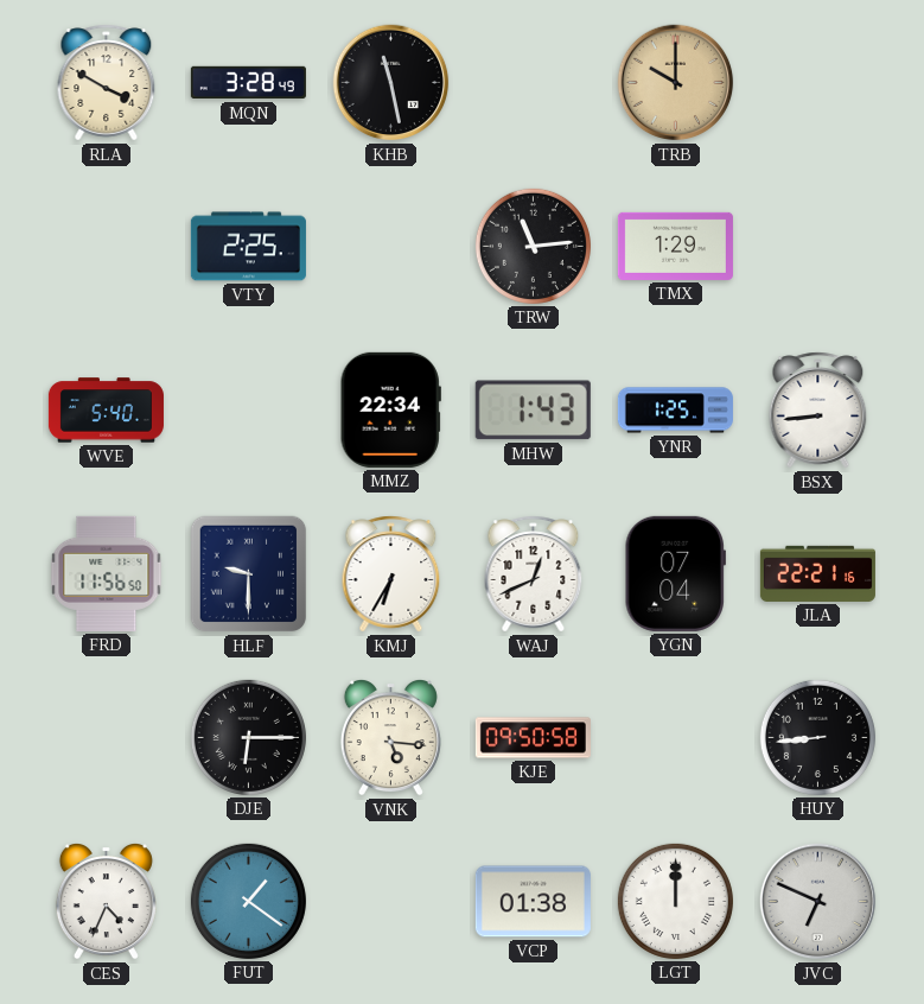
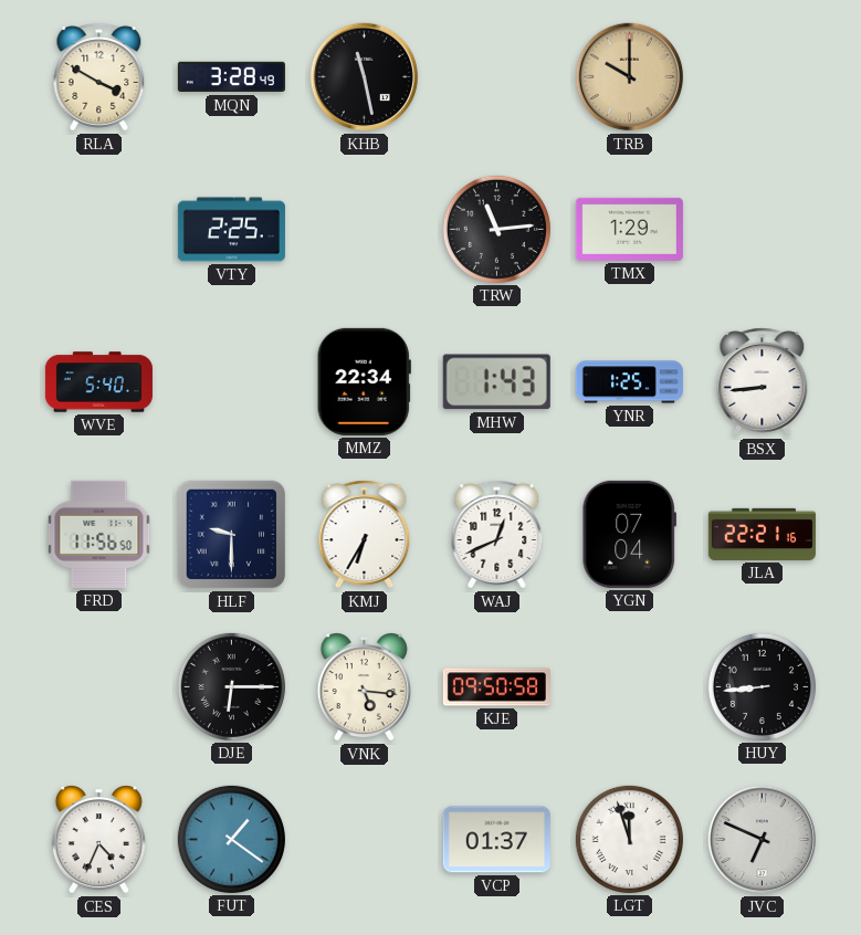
VCP: 01:38 -> 01:37
LGT: 12:00 -> 11:57
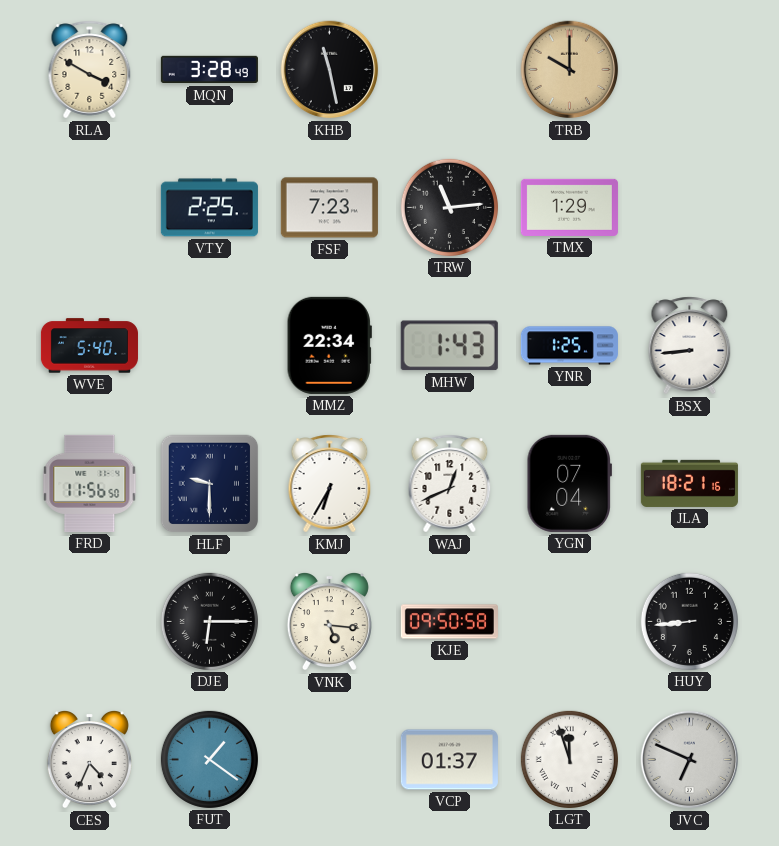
FSF: none -> 7:23
JLA: 22:21 -> 18:21
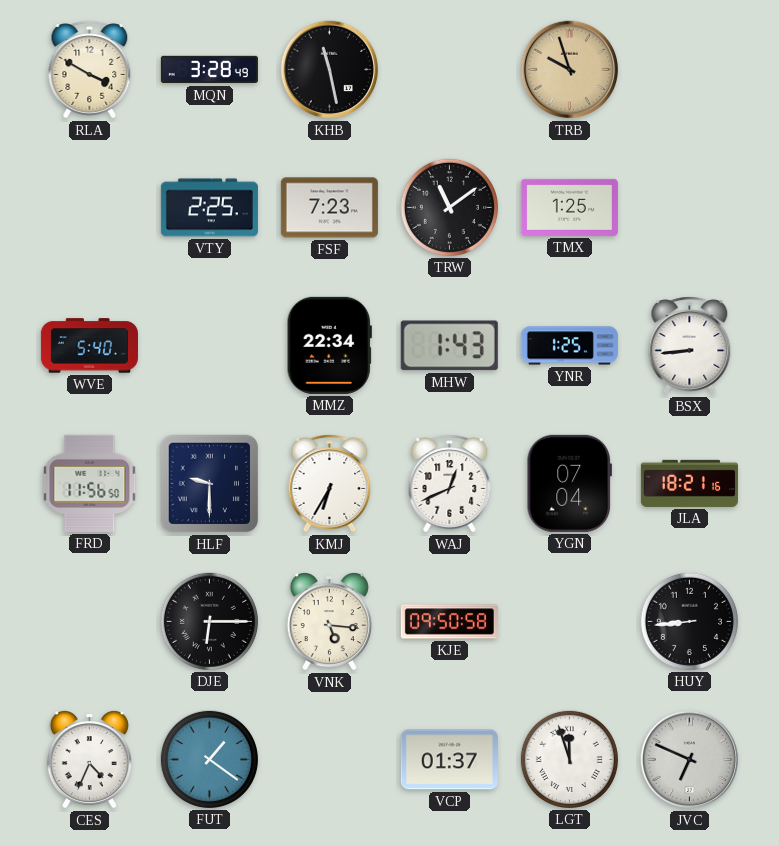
TRB: 10:00 -> 9:57
TRW: 11:14 -> 11:09
TMX: 1:29 -> 1:25
